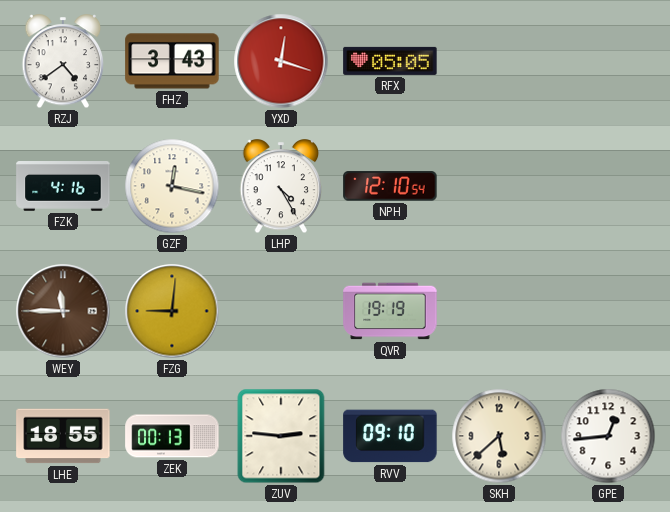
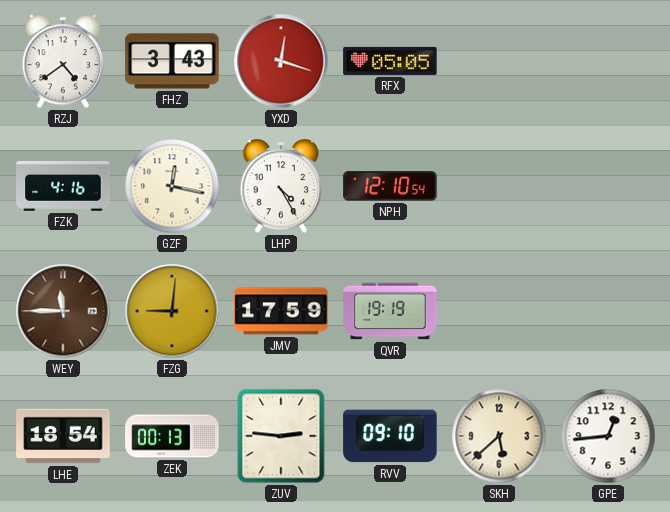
JMV: none -> 17:59
LHE: 18:55 -> 18:54
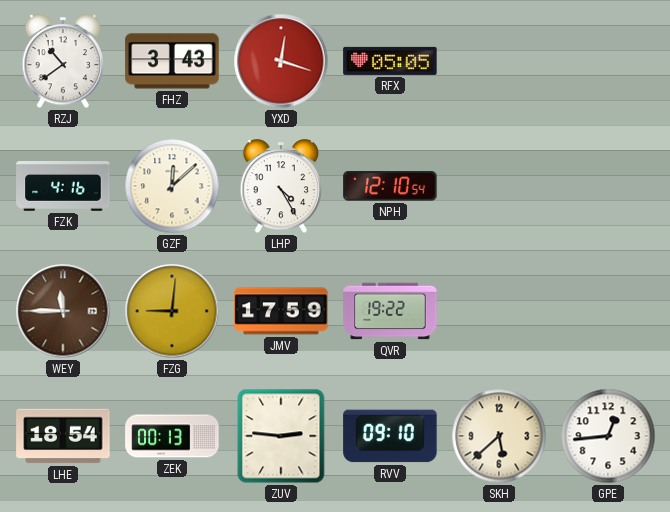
RZJ: 4:39 -> 10:39
GZF: 12:17 -> 12:08
QVR: 19:19 -> 19:22
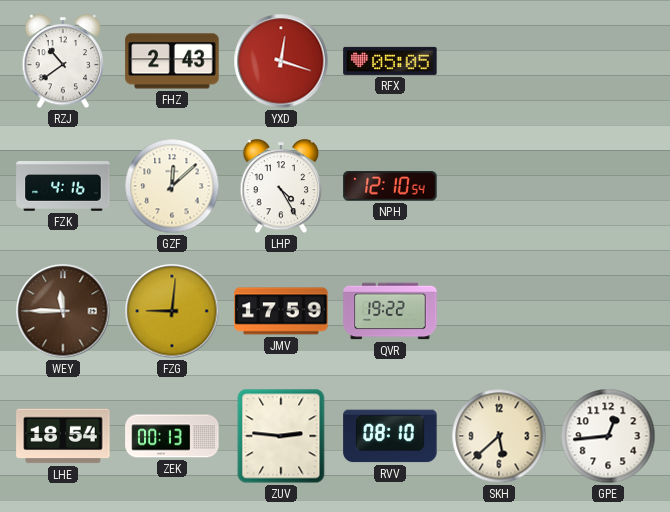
FHZ: 3:43 -> 2:43
RVV: 09:10 -> 08:10
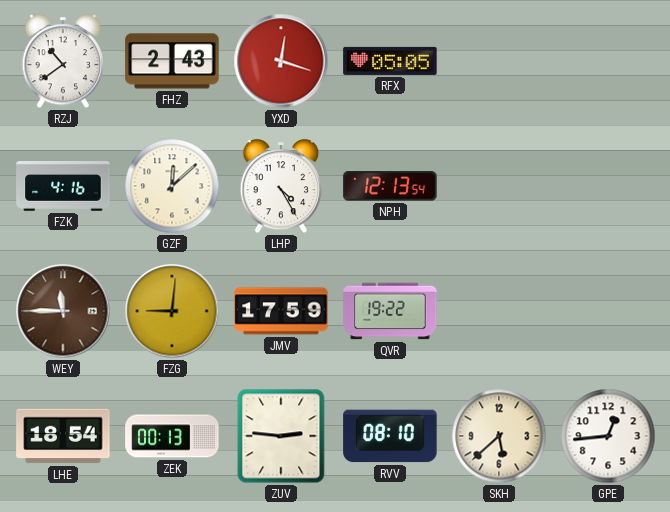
NPH: 12:10 -> 12:13
